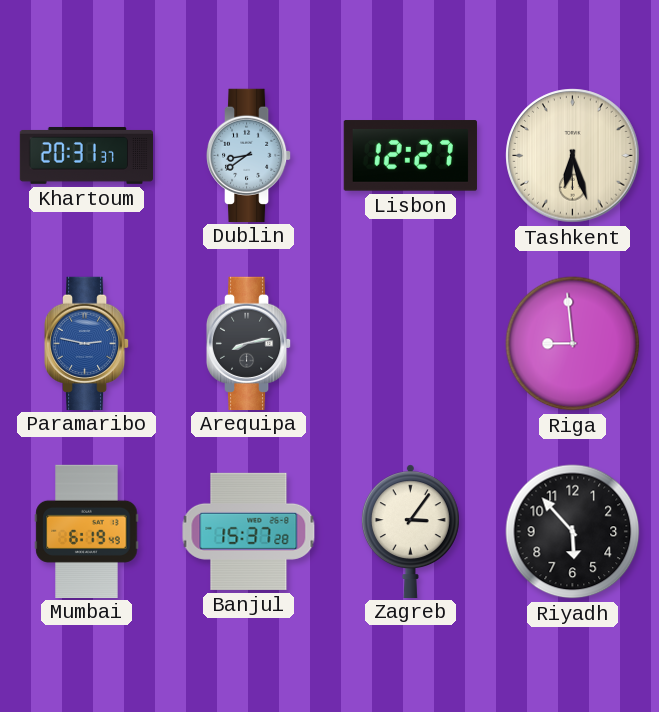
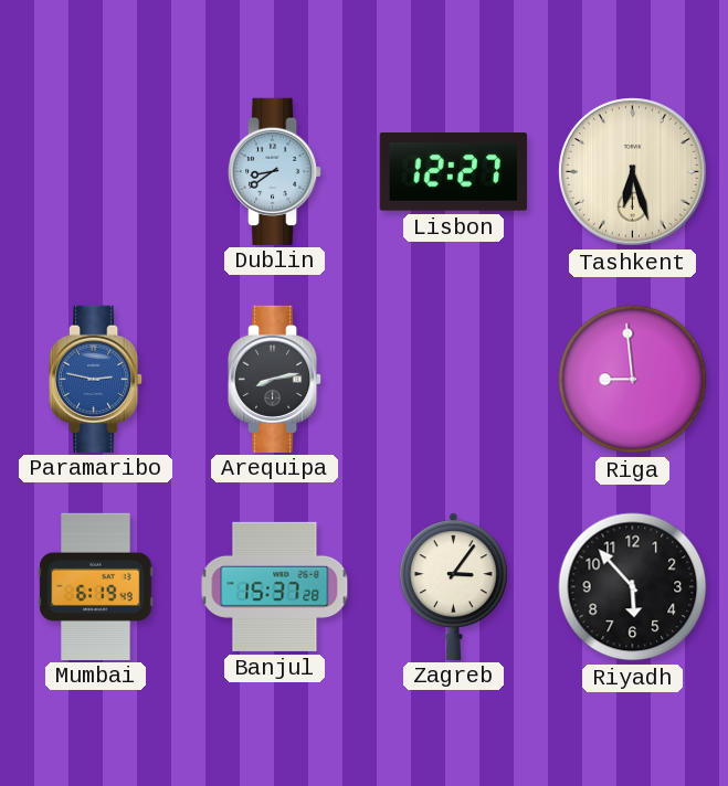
Khartoum: 20:31 -> none
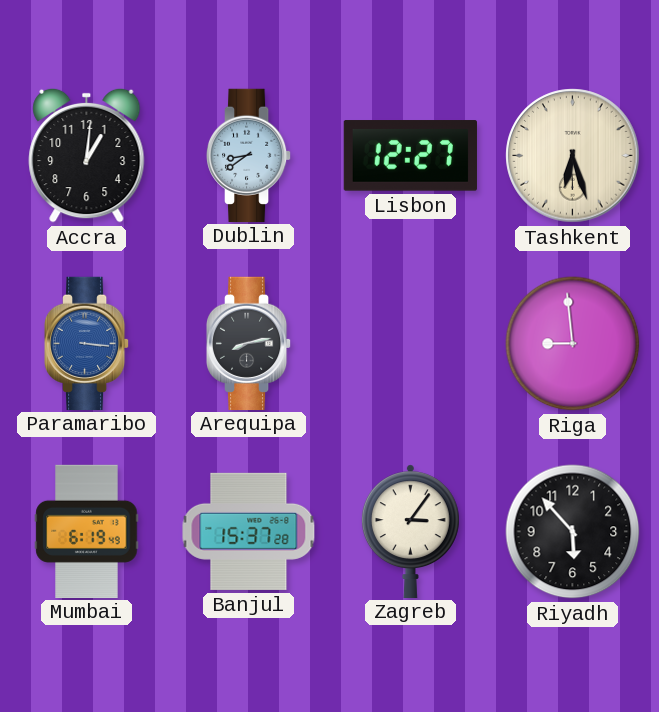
Accra: none -> 1:01
Paramaribo: 2:47 -> 3:16
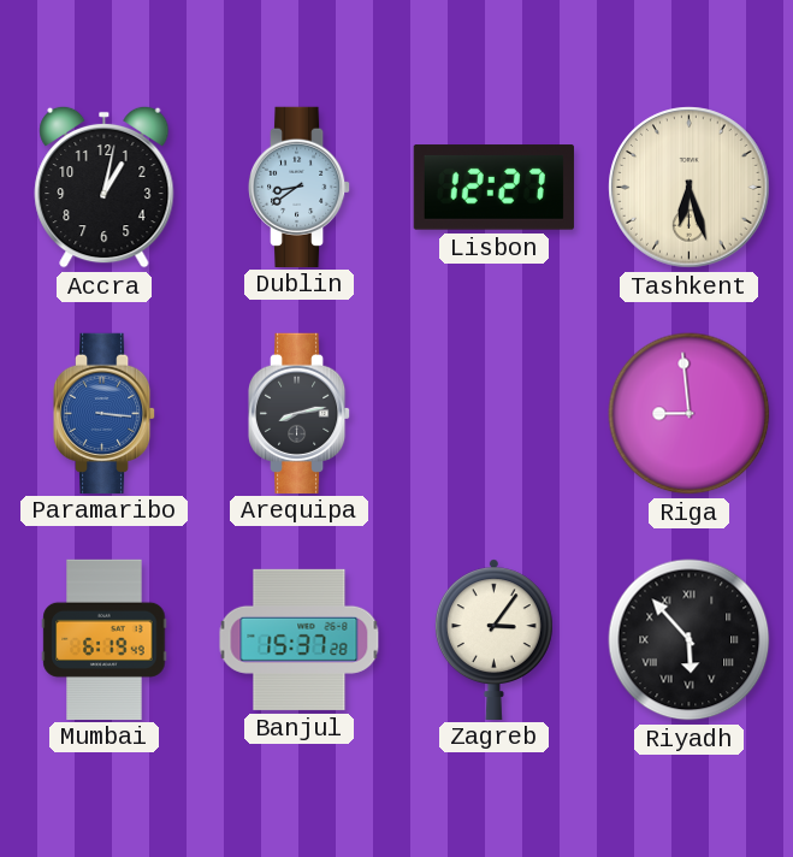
Accra: 1:01 -> 1:02
Riyadh numerals: Arabic -> Roman
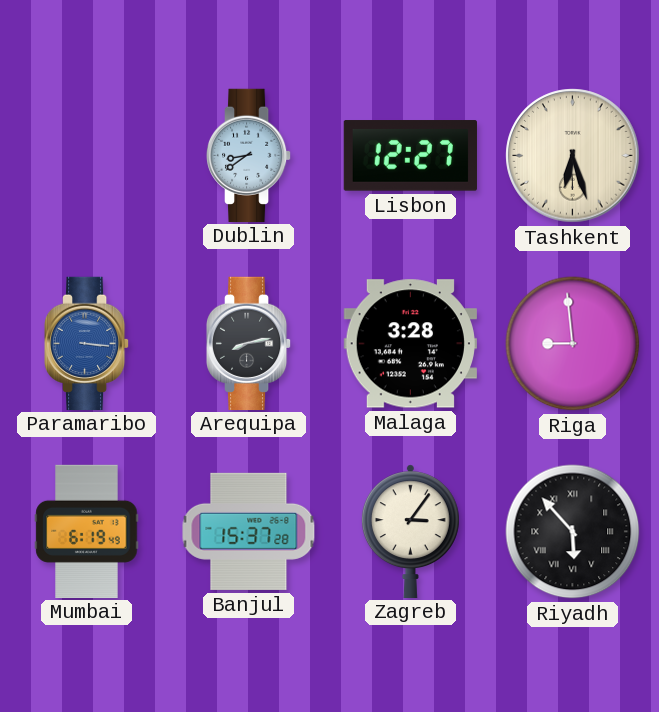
Accra: 1:02 -> none
Malaga: none -> 3:28
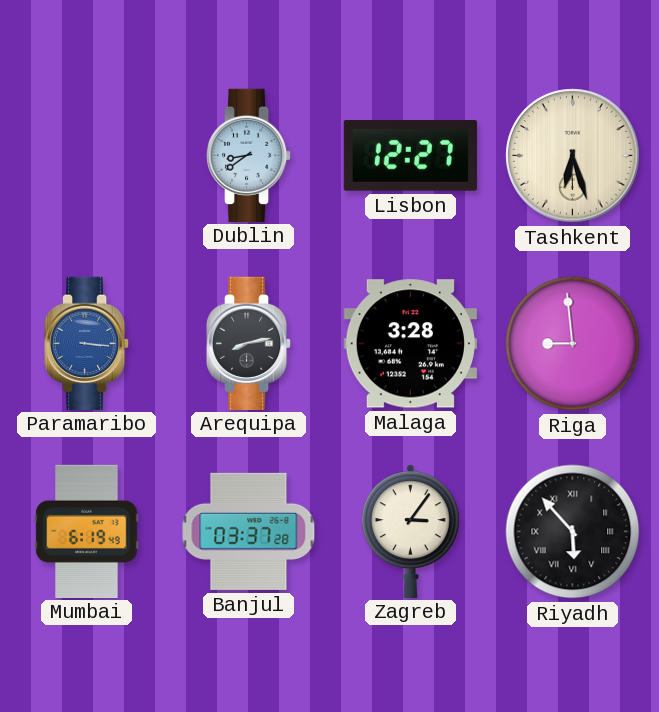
Banjul: 15:37 -> 03:37
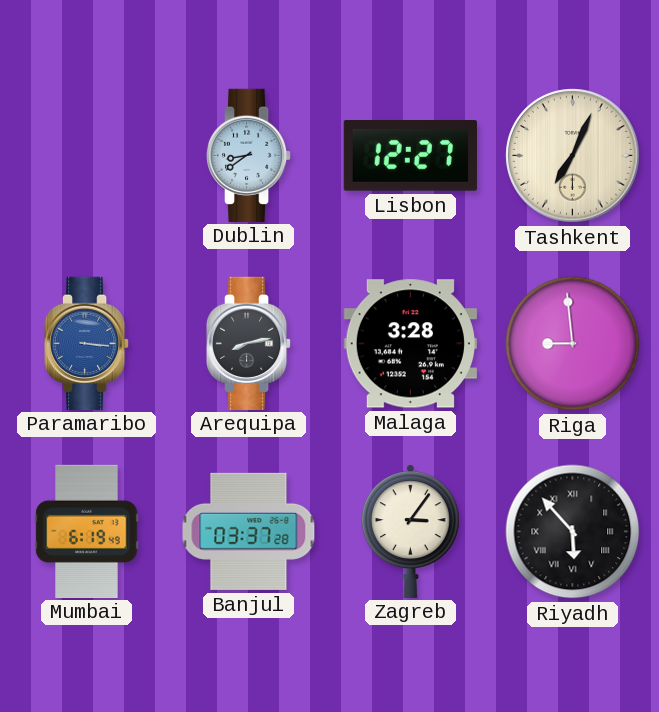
Tashkent: 6:27 -> 7:04
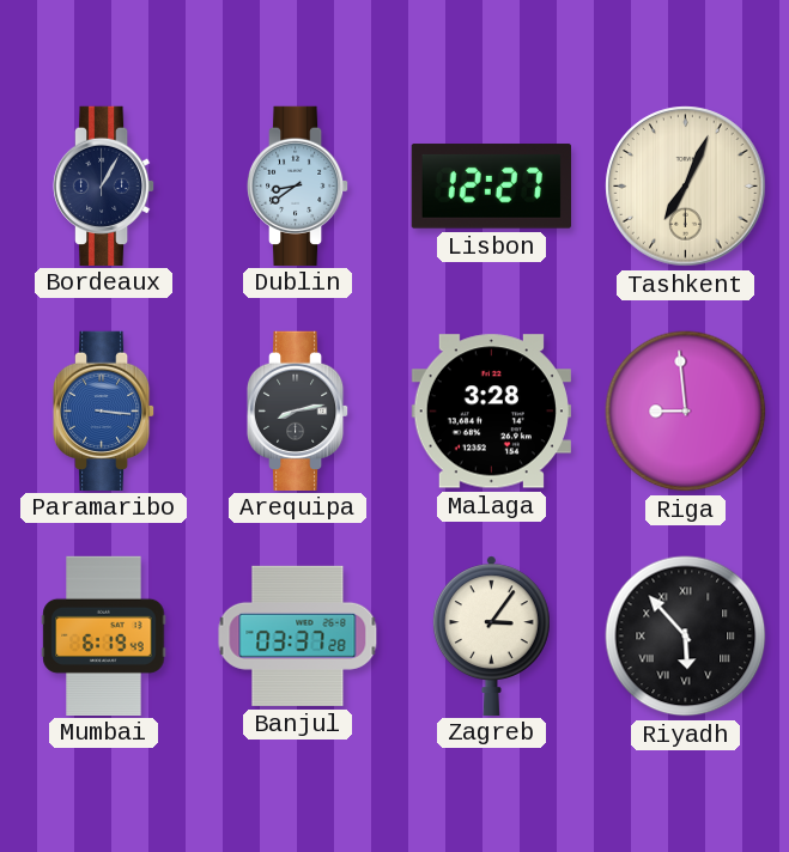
Bordeaux: none -> 1:05
